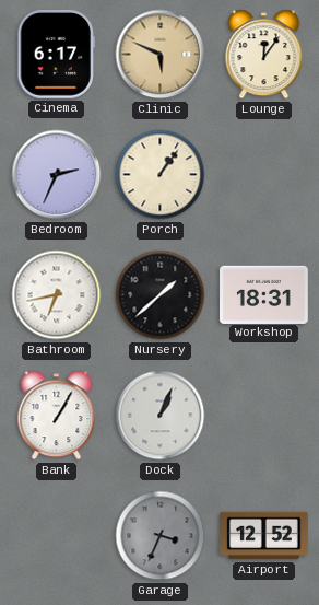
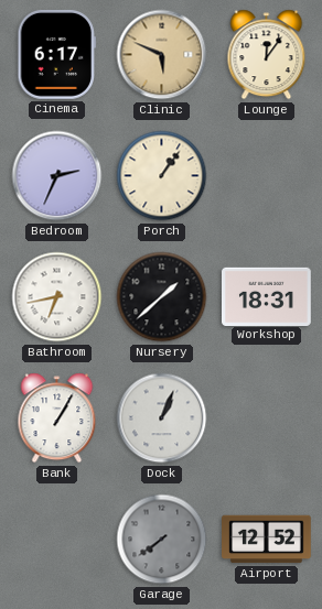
Garage: 3:34 -> 7:39
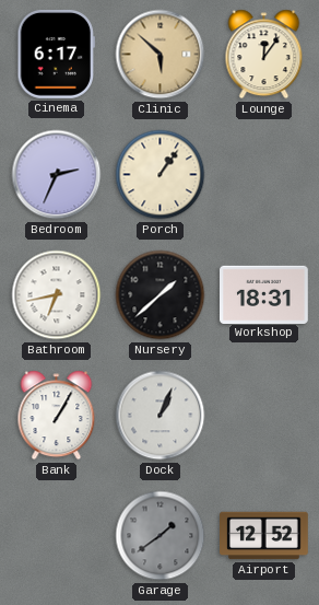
Clinic: 5:49 -> 5:52
Garage: 7:39 -> 1:39
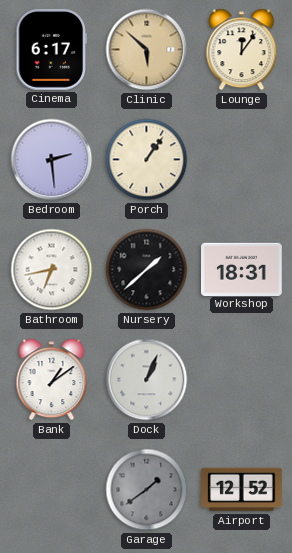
Bedroom: 2:34 -> 2:29
Bank: 1:05 -> 1:09
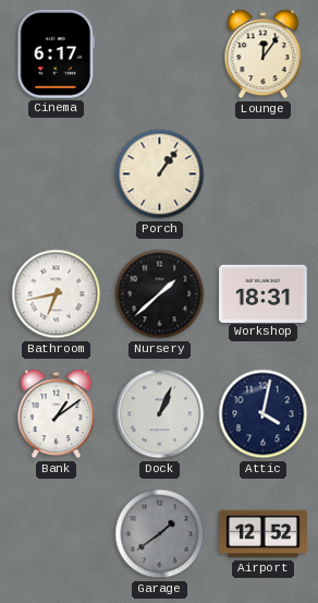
Clinic: 5:52 -> none
Bedroom: 2:29 -> none
Attic: none -> 4:02
